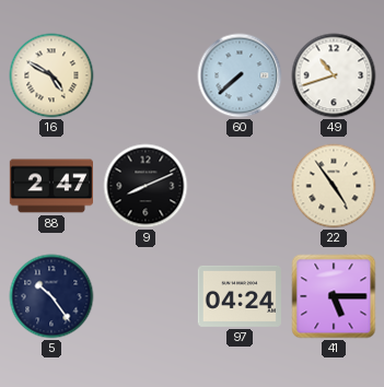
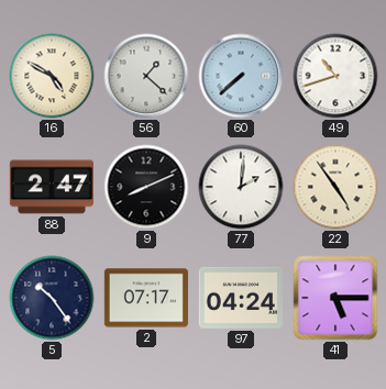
56: none -> 1:22
77: none -> 2:01
2: none -> 07:17
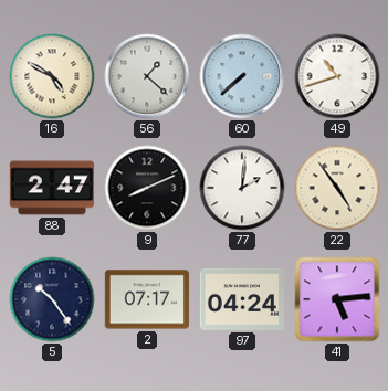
41: 5:15 -> 5:14
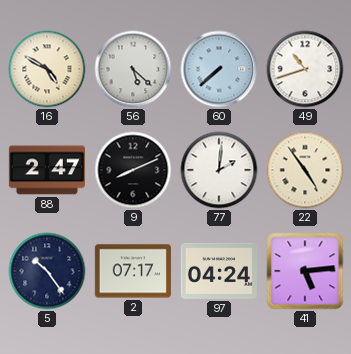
56: 1:22 -> 5:22
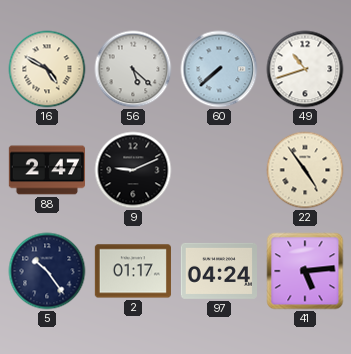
9: 8:11 -> 9:11
77: 2:01 -> none
2: 07:17 -> 01:17
